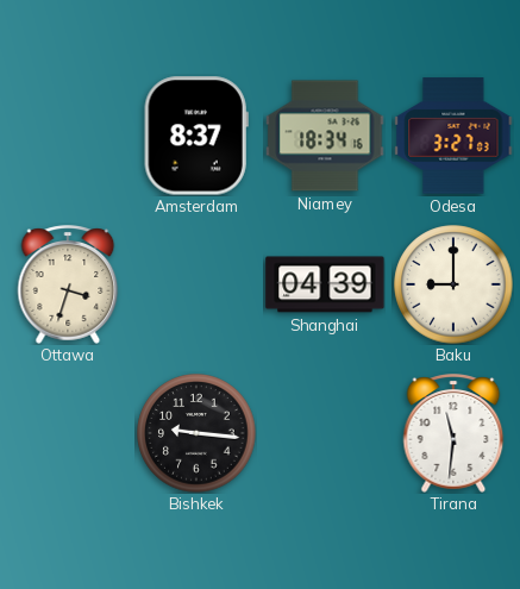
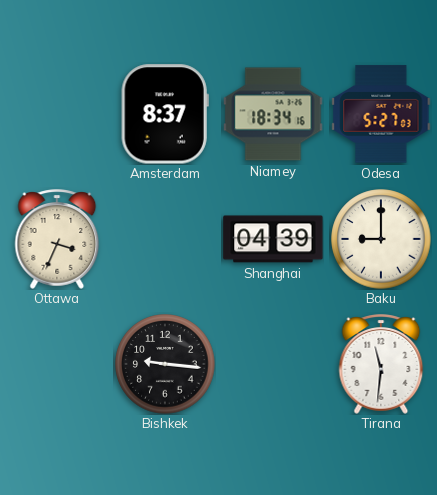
Odesa: 3:27 -> 5:27
Ottawa: 3:33 -> 3:34
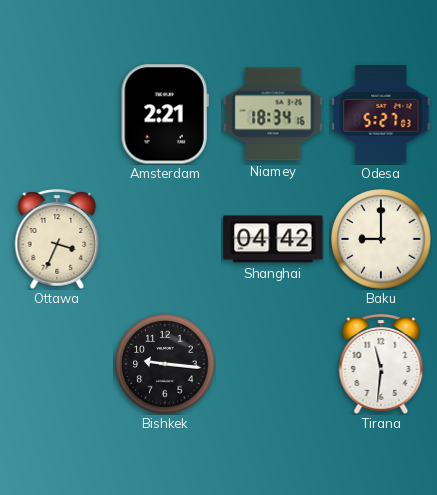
Amsterdam: 8:37 -> 2:21
Shanghai: 04:39 -> 04:42
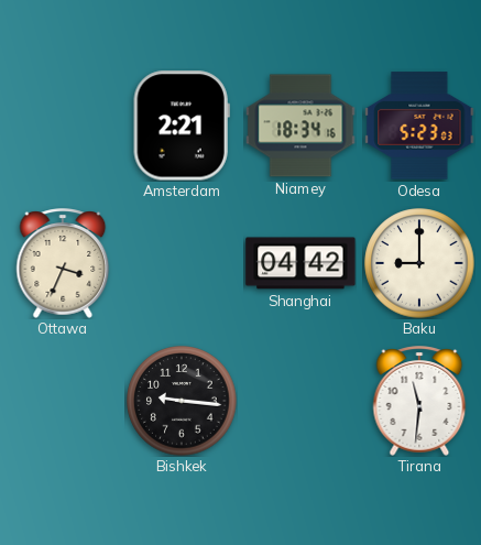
Odesa: 5:27 -> 5:23
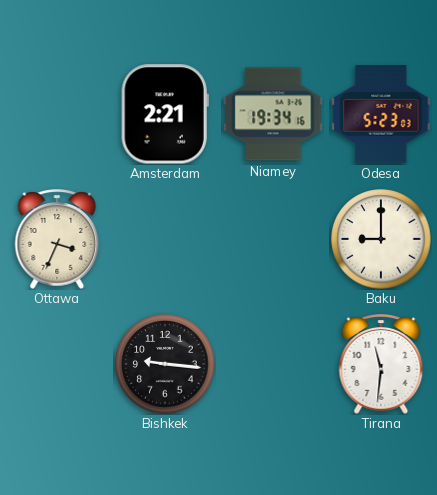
Niamey: 18:34 -> 19:34
Shanghai: 04:42 -> none
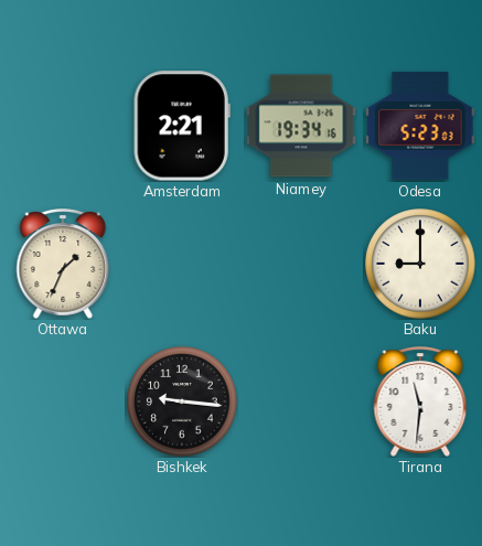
Ottawa: 3:34 -> 1:34
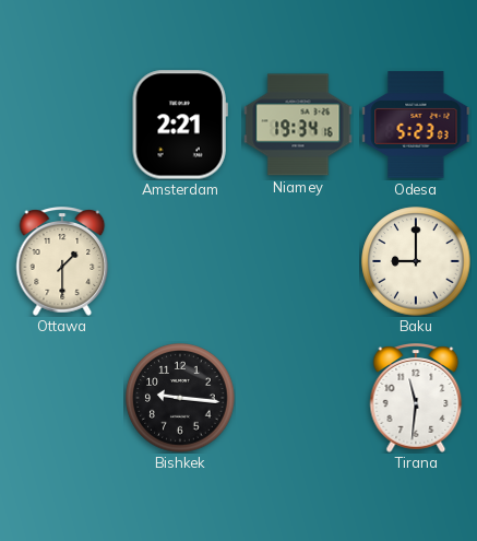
Ottawa: 1:34 -> 1:30
